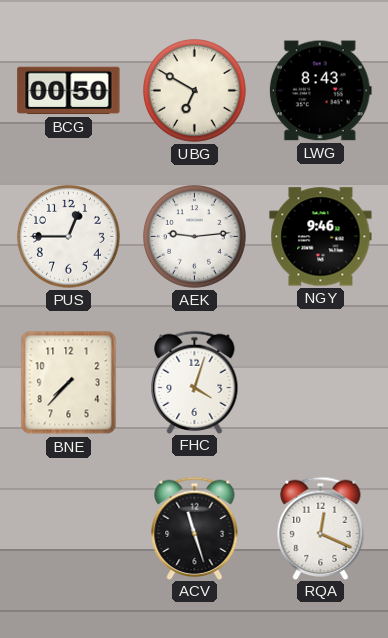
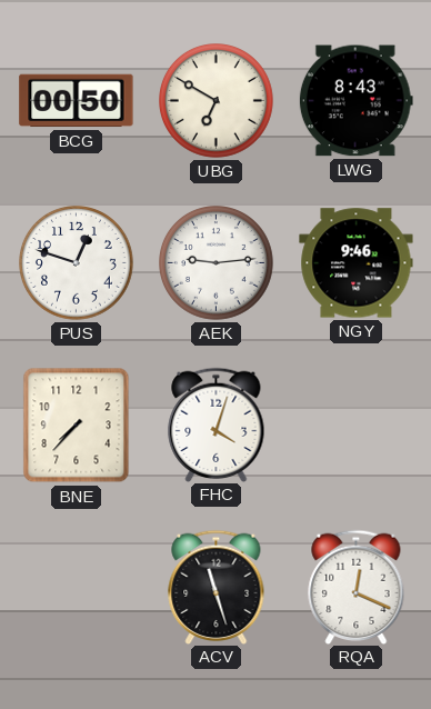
PUS: 12:45 -> 12:48
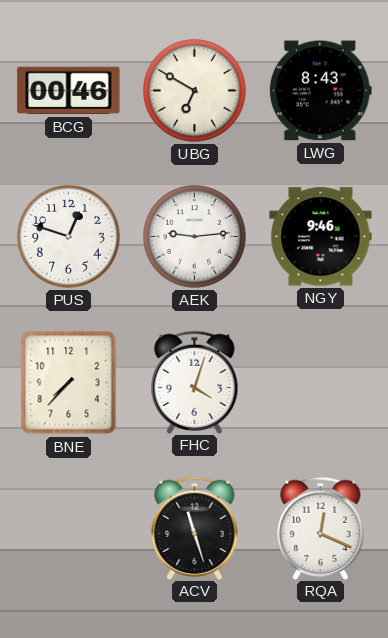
BCG: 00:50 -> 00:46
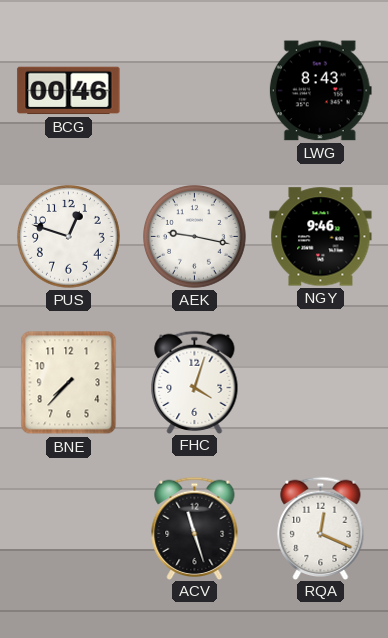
UBG: 6:50 -> none
AEK: 9:14 -> 9:17
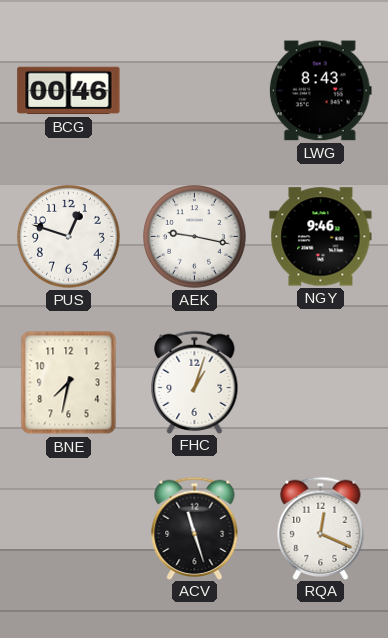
BNE: 7:37 -> 7:32
FHC: 4:03 -> 1:03
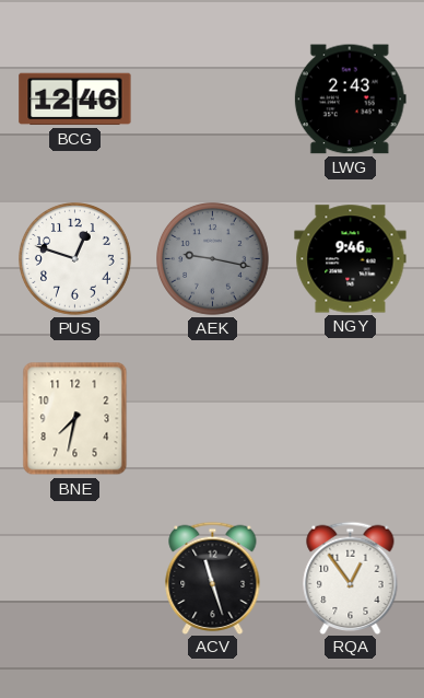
BCG: 00:46 -> 12:46
LWG: 8:43 -> 2:43
AEK dial: white -> grey
FHC: 1:03 -> none
RQA: 12:19 -> 12:54
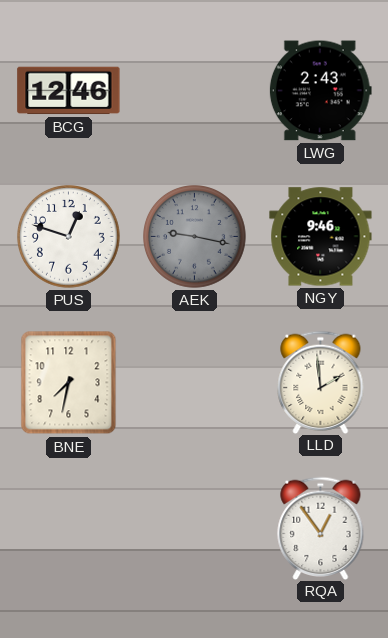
LLD: none -> 1:59
ACV: 11:27 -> none
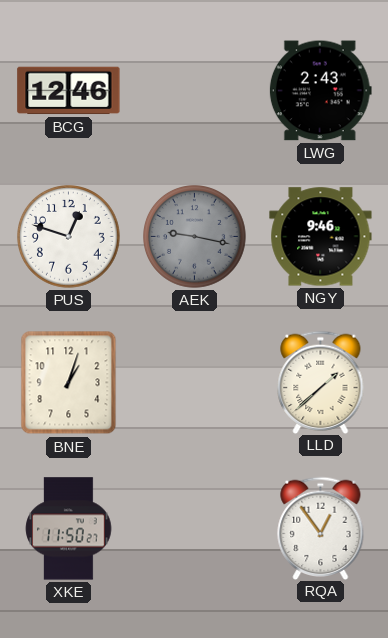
BNE: 7:32 -> 1:03
LLD: 1:59 -> 1:38
XKE: none -> 11:50
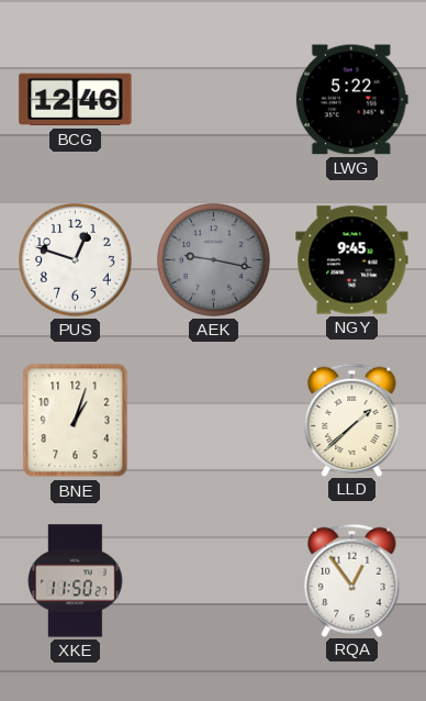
LWG: 2:43 -> 5:22
NGY: 9:46 -> 9:45
